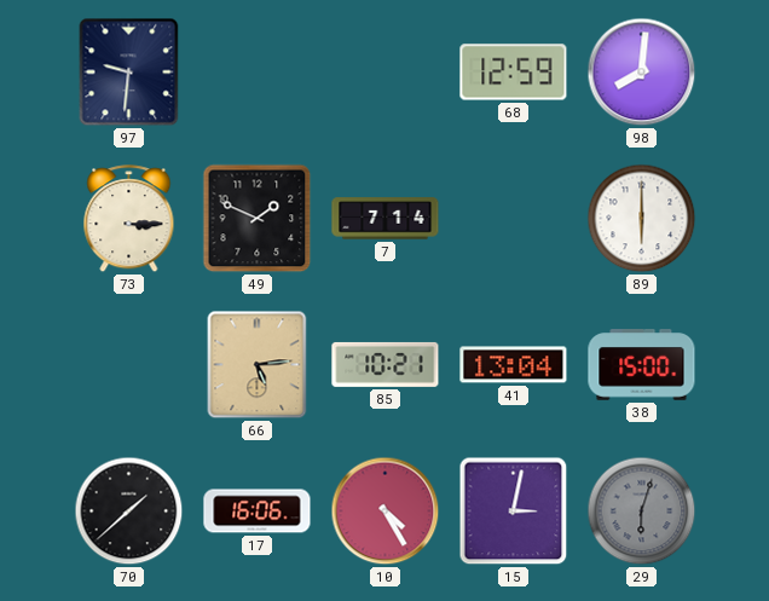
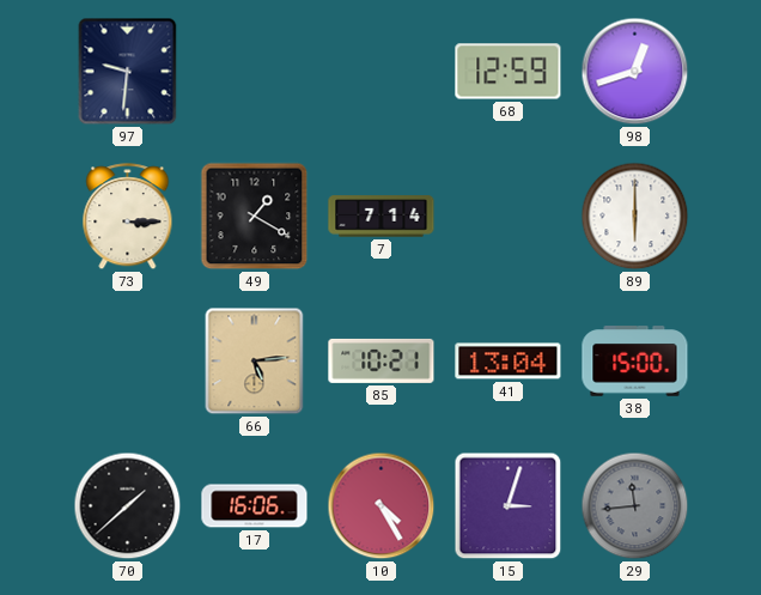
98: 8:01 -> 12:42
49: 1:49 -> 1:20
15: 3:02 -> 3:03
29: 6:03 -> 11:44
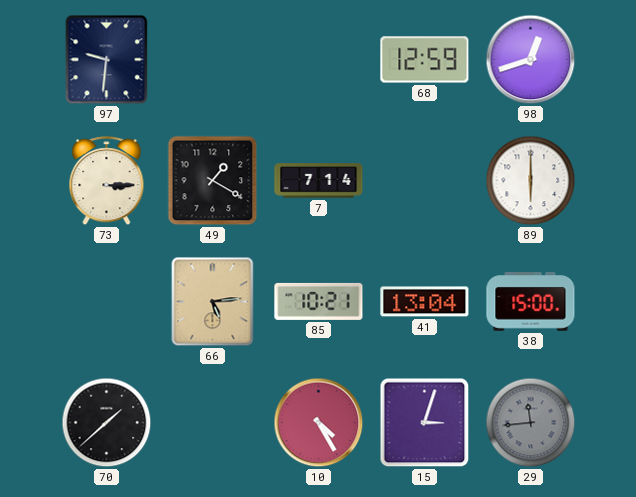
17: 16:06 -> none
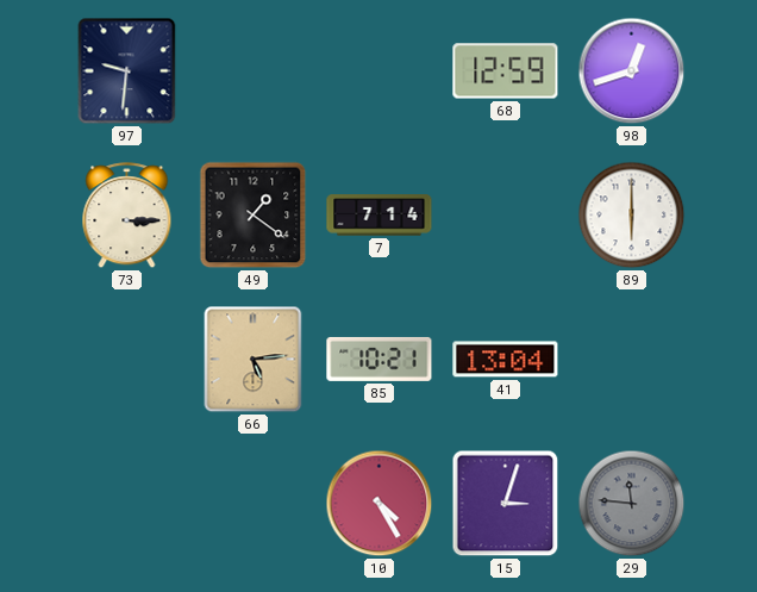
49: 1:20 -> 1:21
38: 15:00 -> none
70: 1:38 -> none
29: 11:44 -> 11:46
